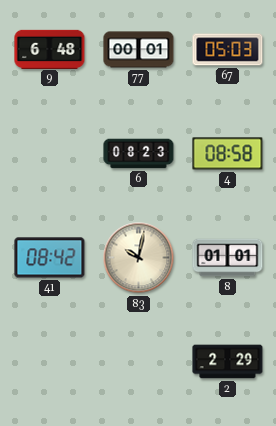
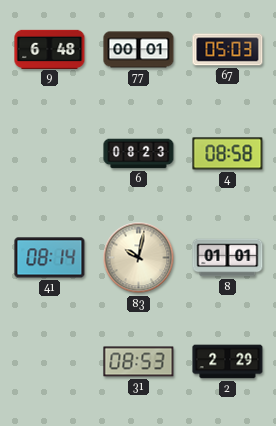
41: 08:42 -> 08:14
31: none -> 08:53
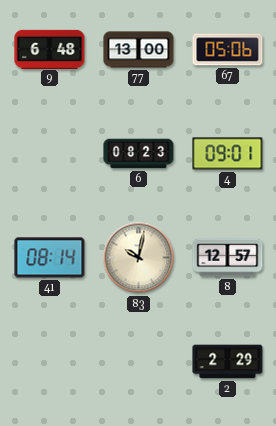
77: 00:01 -> 13:00
67: 05:03 -> 05:06
4: 08:58 -> 09:01
8: 01:01 -> 12:57
31: 08:53 -> none
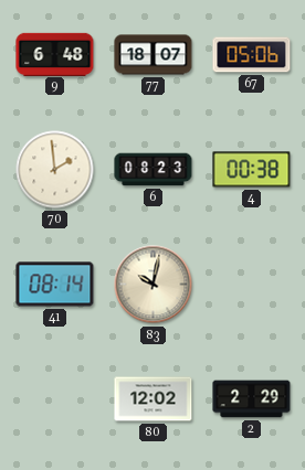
77: 13:00 -> 18:07
70: none -> 1:59
4: 09:01 -> 00:38
8: 12:57 -> none
80: none -> 12:02
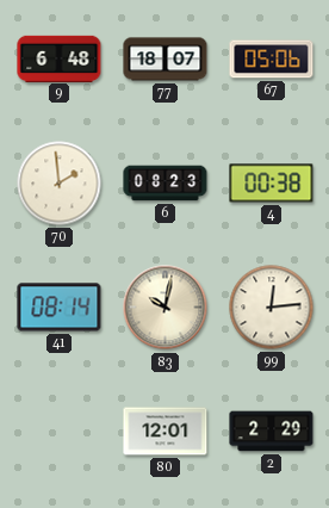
99: none -> 12:14
80: 12:02 -> 12:01
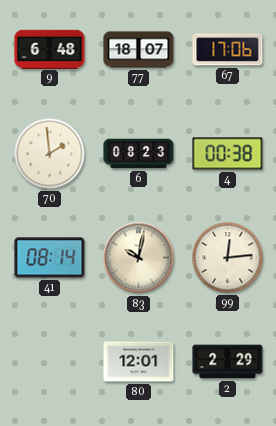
67: 05:06 -> 17:06
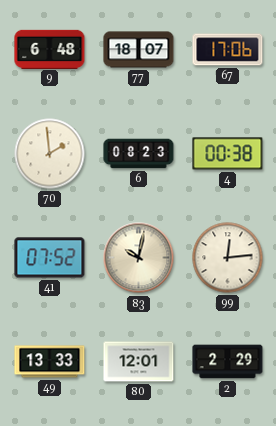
41: 08:14 -> 07:52
49: none -> 13:33
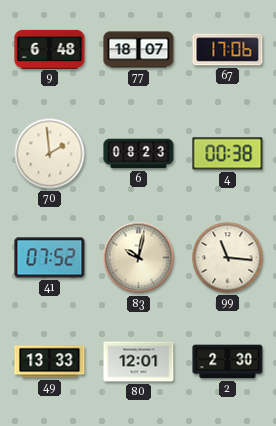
99: 12:14 -> 11:16
2: 2:29 -> 2:30
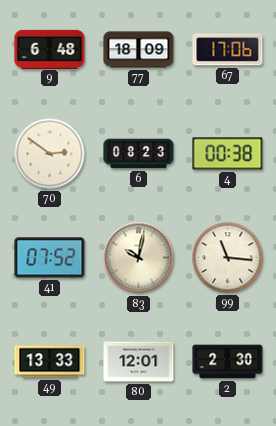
77: 18:07 -> 18:09
70: 1:59 -> 2:51
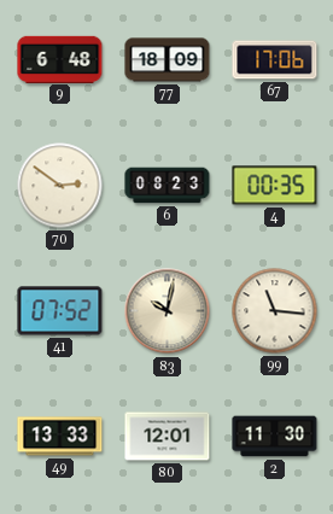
4: 00:38 -> 00:35
2: 2:30 -> 11:30
